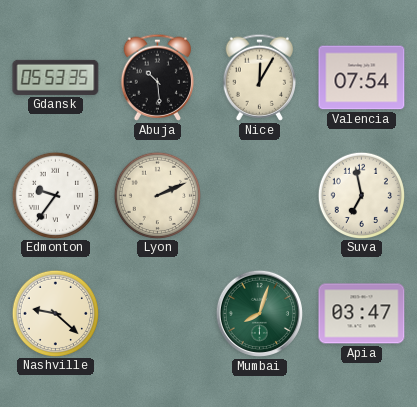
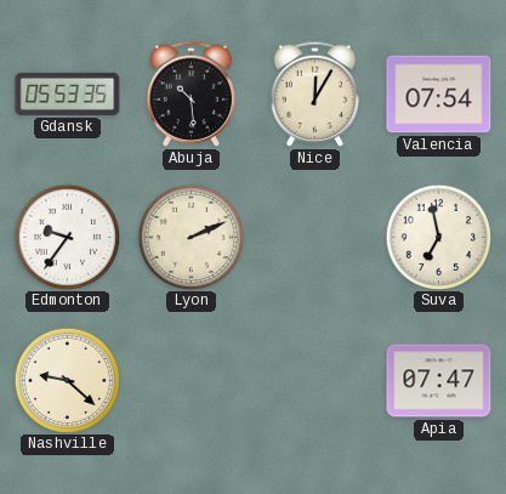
Mumbai: 8:03 -> none
Apia: 03:47 -> 07:47
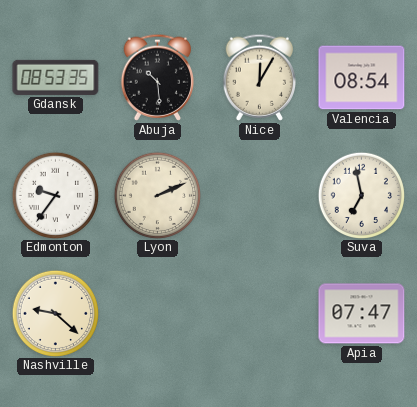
Gdansk: 05:53 -> 08:53
Valencia: 07:54 -> 08:54
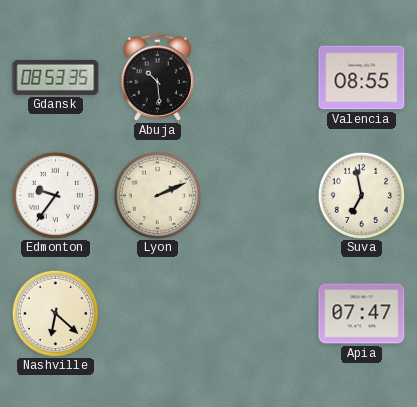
Nice: 12:05 -> none
Valencia: 08:54 -> 08:55
Nashville: 9:22 -> 6:22
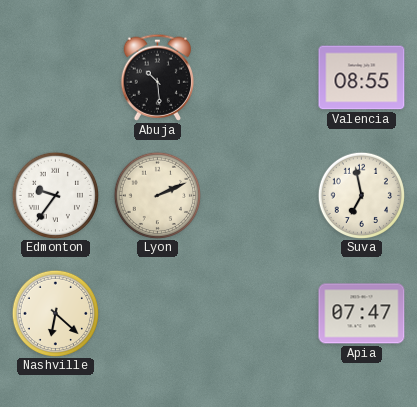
Gdansk: 08:53 -> none
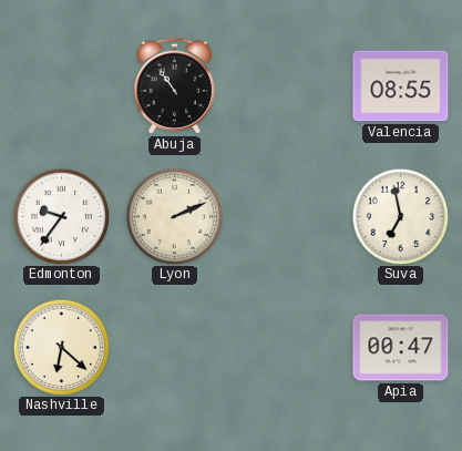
Abuja: 10:29 -> 10:54
Apia: 07:47 -> 00:47
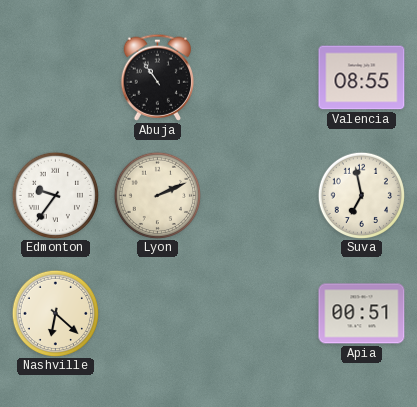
Apia: 00:47 -> 00:51
